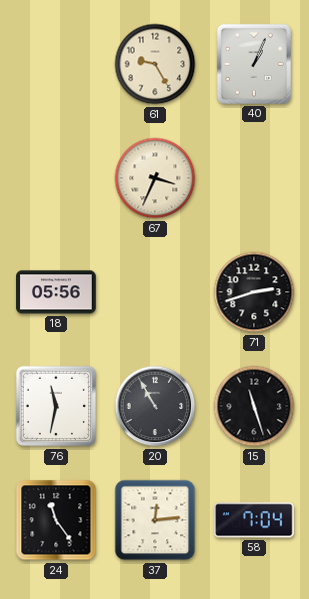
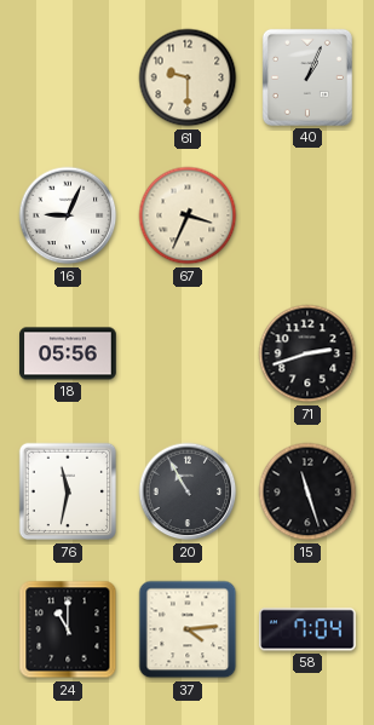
61: 9:25 -> 9:30
16: none -> 9:04
24: 11:24 -> 11:00
37: 12:14 -> 4:14
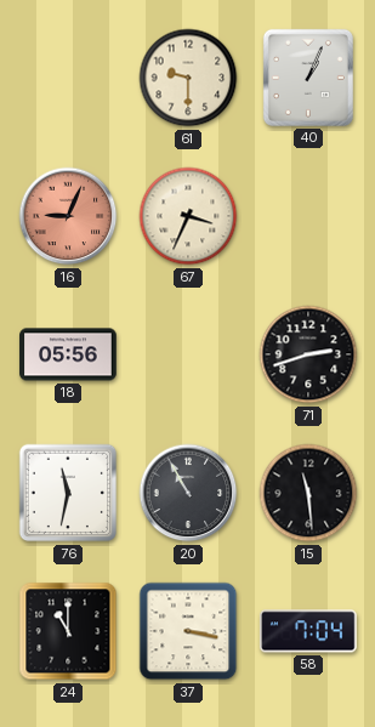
16 dial: white -> salmon
15: 11:27 -> 11:29
37: 4:14 -> 3:17
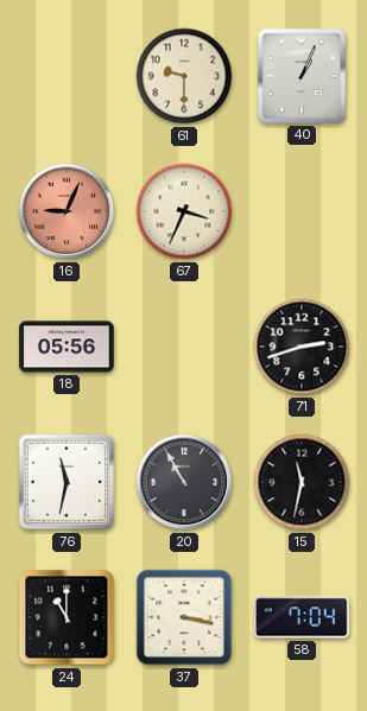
15: 11:29 -> 11:32
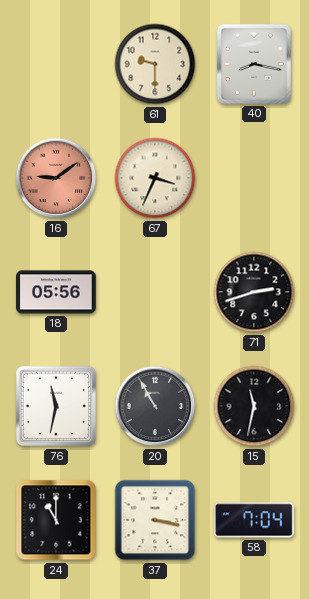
40: 1:04 -> 8:17
16: 9:04 -> 9:09
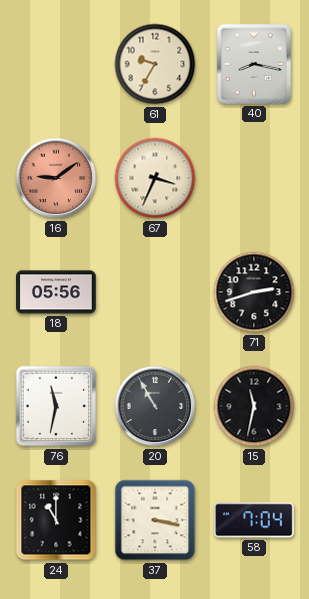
61: 9:30 -> 9:35
